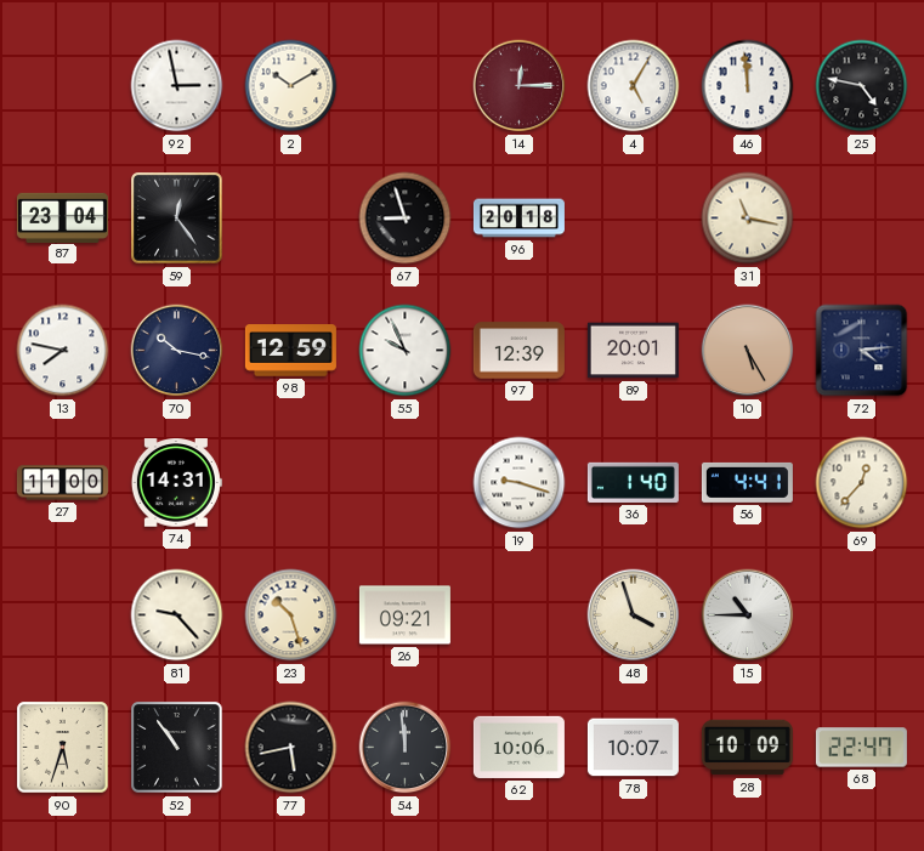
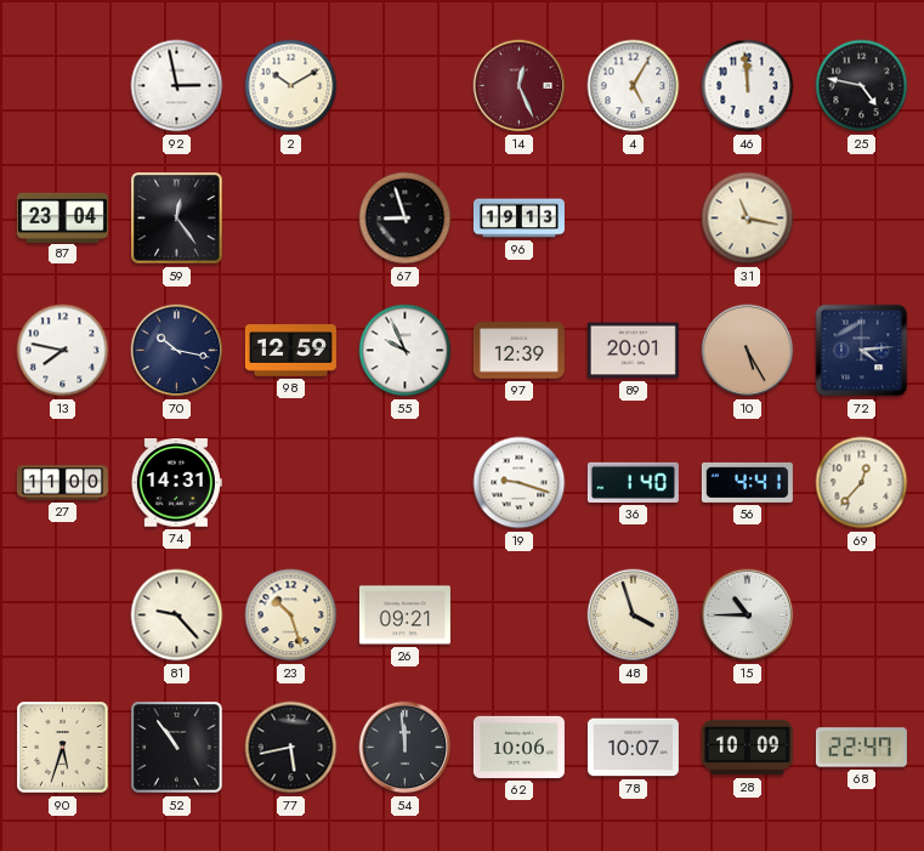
14: 12:15 -> 12:26
96: 20:18 -> 19:13
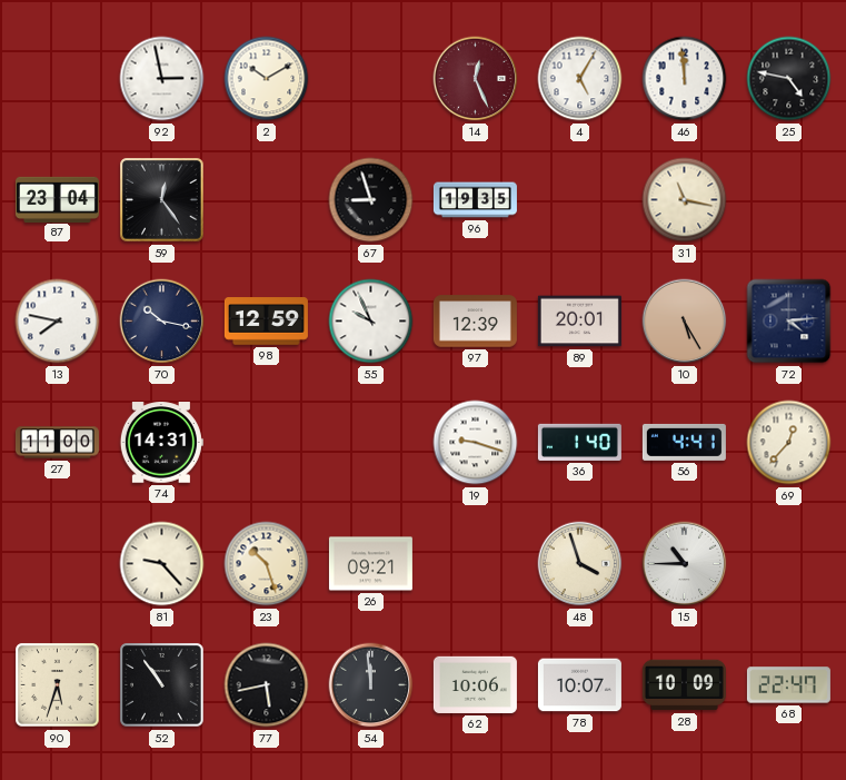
96: 19:13 -> 19:35
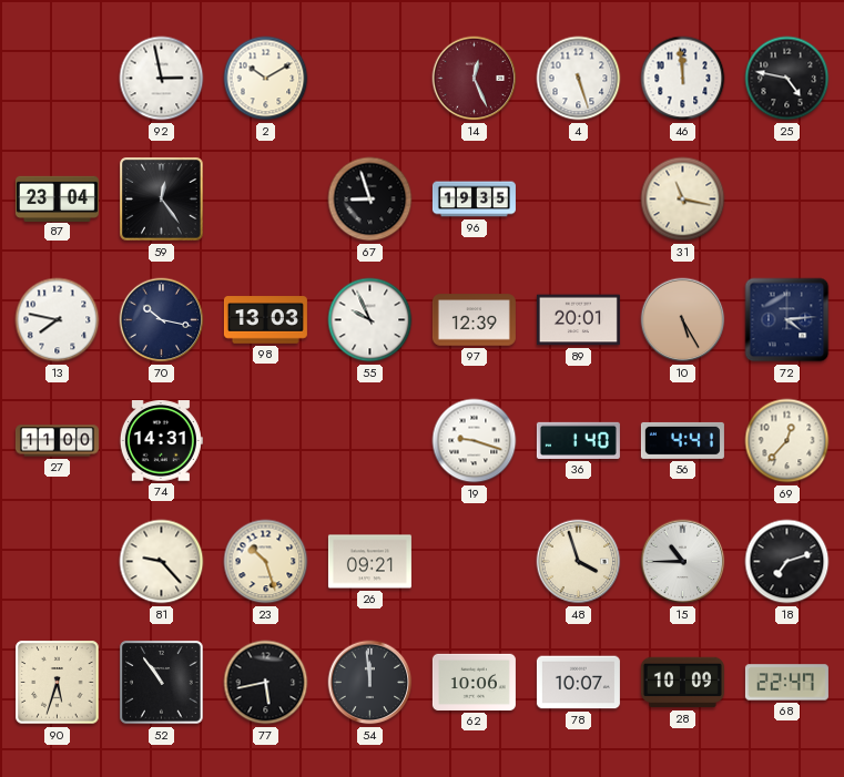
4: 5:05 -> 5:27
98: 12:59 -> 13:03
18: none -> 7:12
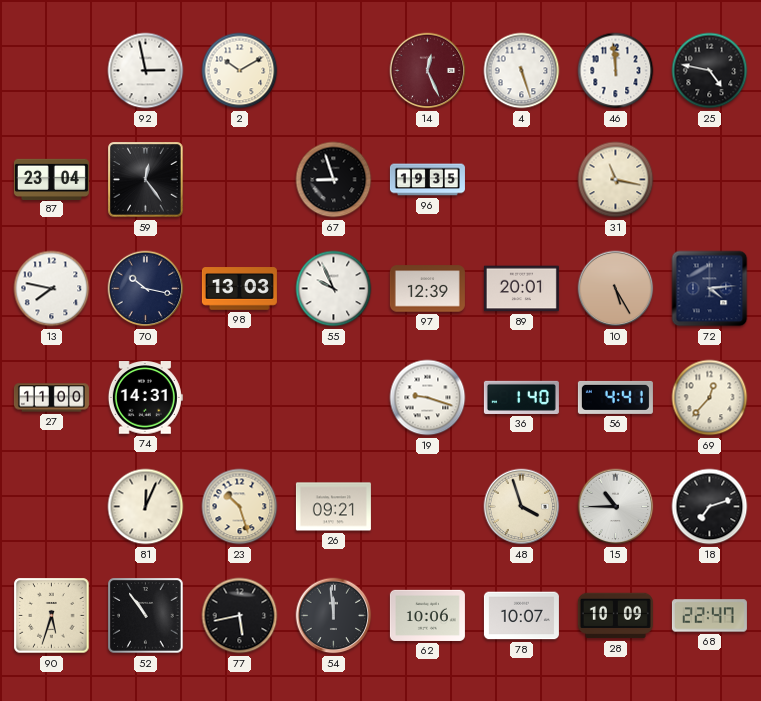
81: 9:23 -> 12:04
